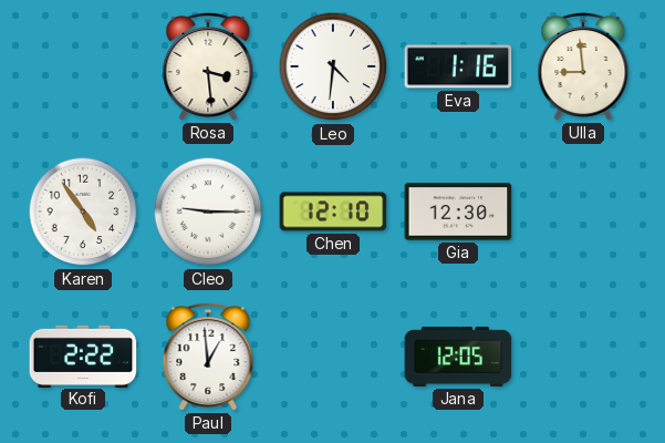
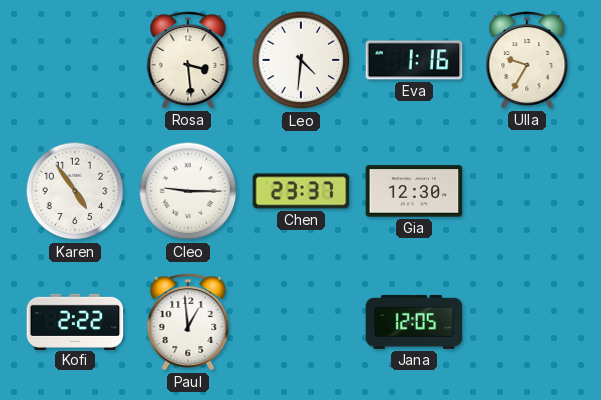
Ulla: 8:59 -> 9:35
Chen: 12:10 -> 23:37
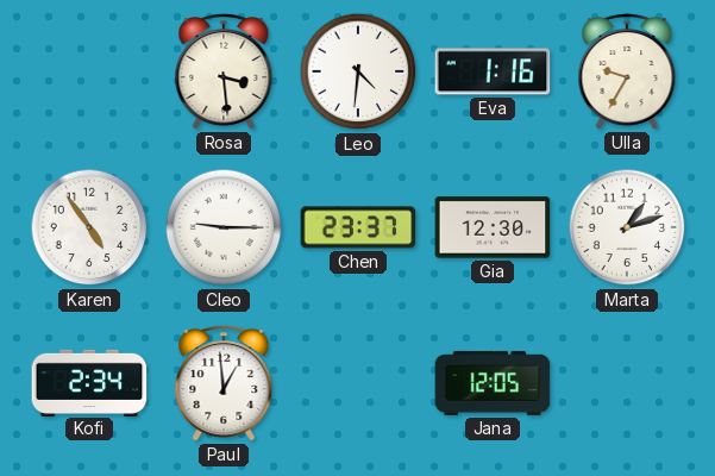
Marta: none -> 1:12
Kofi: 2:22 -> 2:34
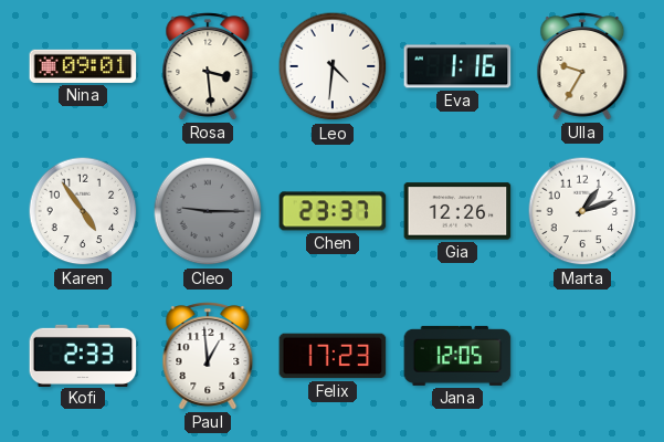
Nina: none -> 09:01
Cleo dial: white -> grey
Gia: 12:30 -> 12:26
Kofi: 2:34 -> 2:33
Felix: none -> 17:23
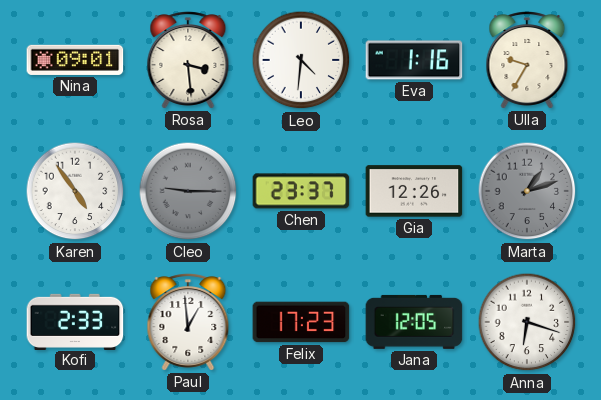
Marta dial: white -> grey
Anna: none -> 6:18
